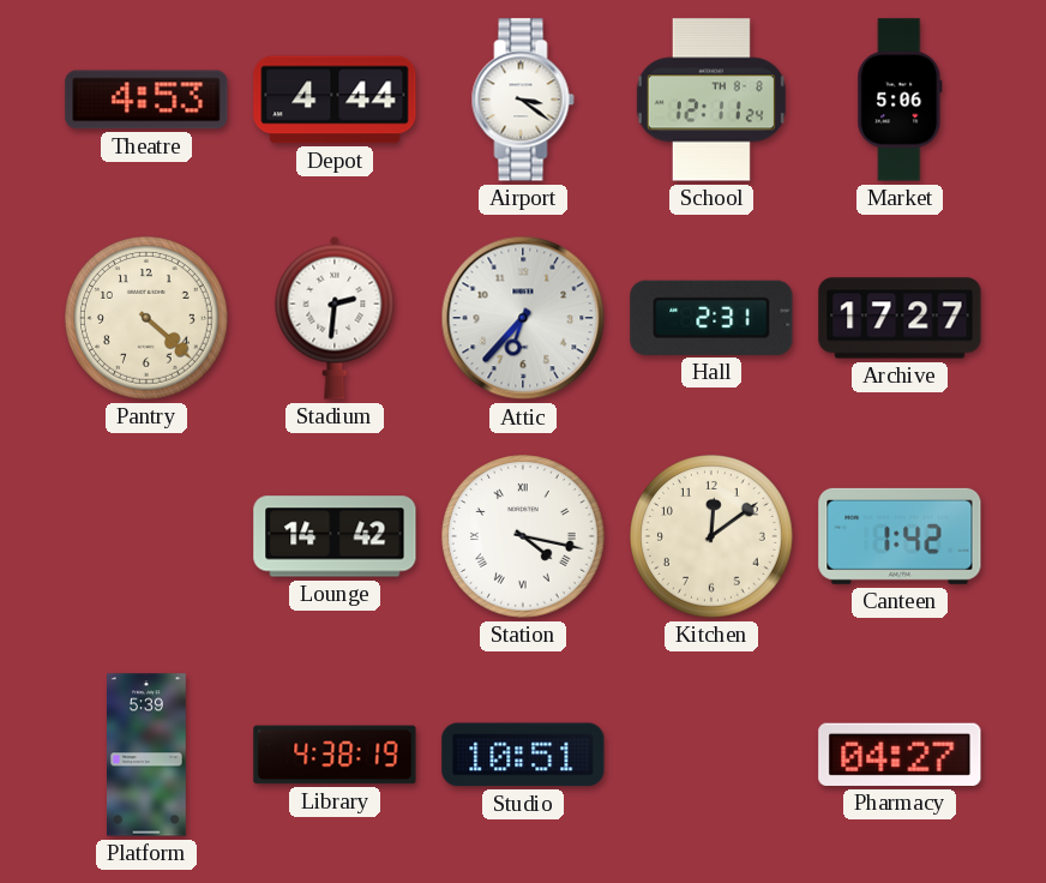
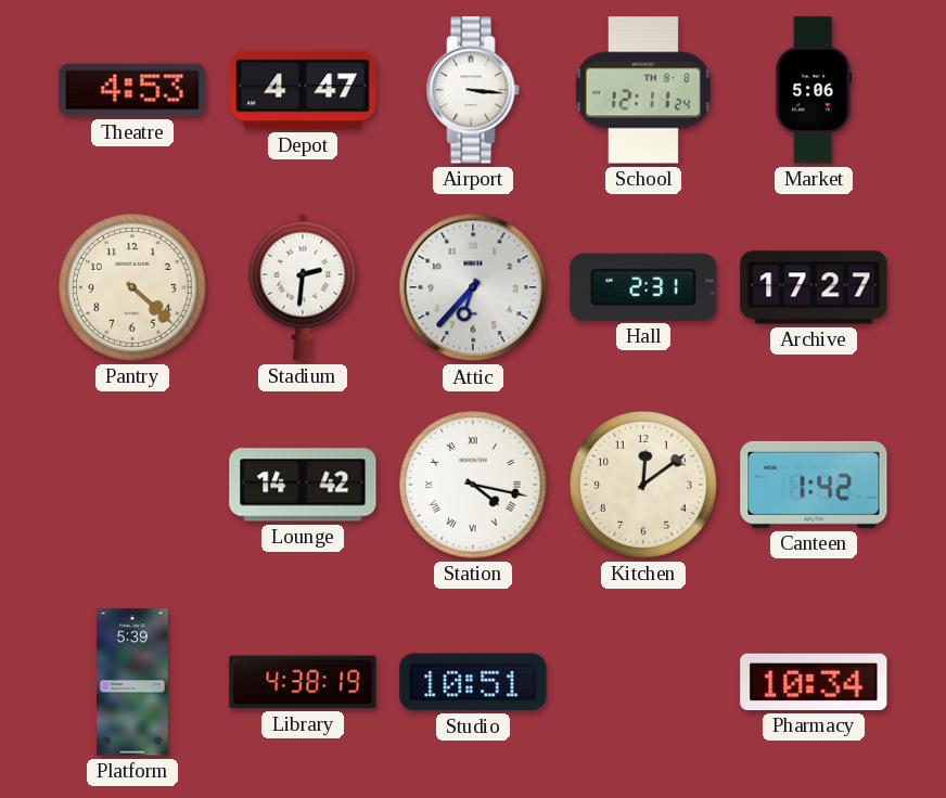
Depot: 4:44 -> 4:47
Airport: 3:21 -> 3:16
Pharmacy: 04:27 -> 10:34
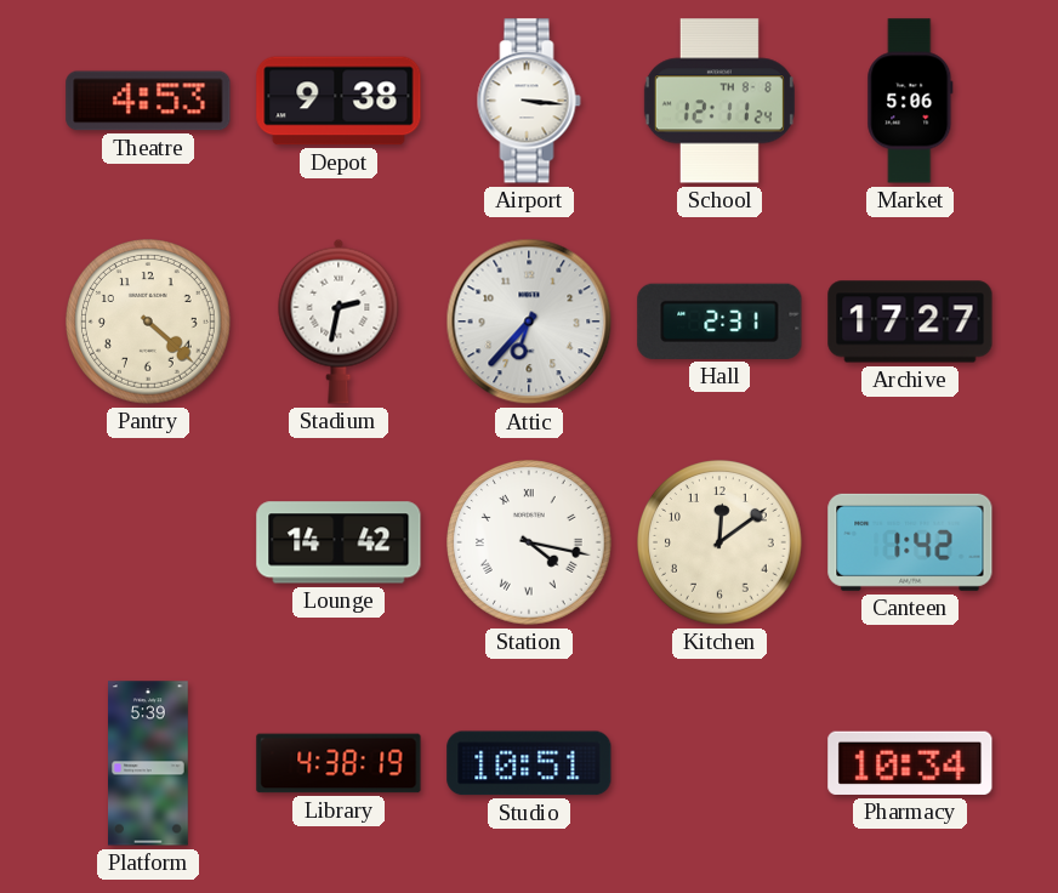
Depot: 4:47 -> 9:38
Stadium: 2:31 -> 2:32
